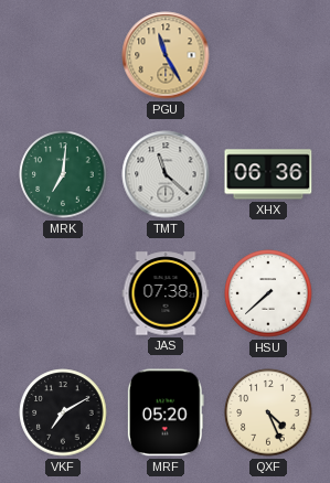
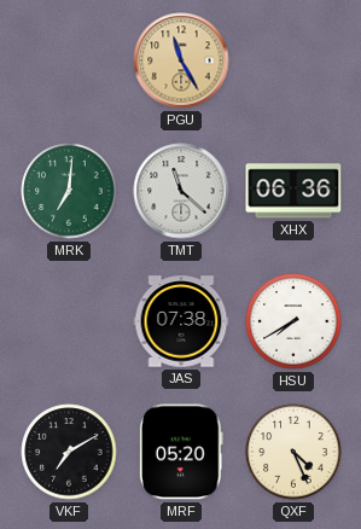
HSU: 7:38 -> 7:40
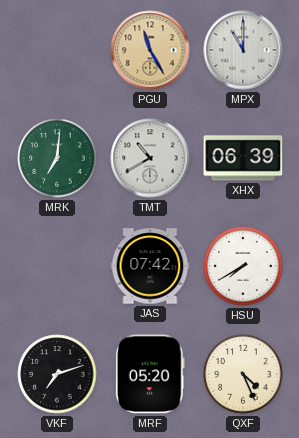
MPX: none -> 11:00
TMT: 11:22 -> 10:40
XHX: 06:36 -> 06:39
JAS: 07:38 -> 07:42
VKF: 7:10 -> 7:12
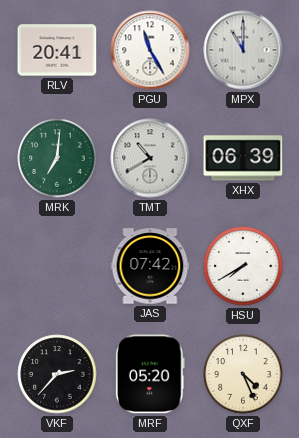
RLV: none -> 20:41
PGU dial: champagne -> white
VKF: 7:12 -> 2:37
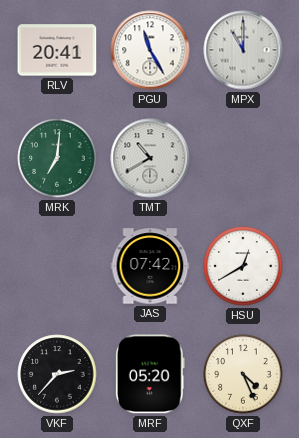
XHX: 06:39 -> none
HSU: 7:40 -> 12:40
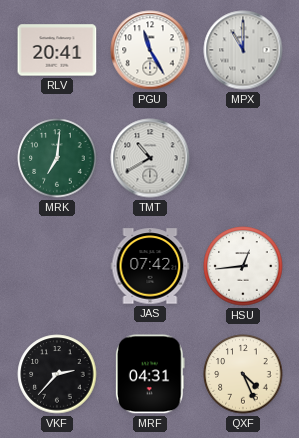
HSU: 12:40 -> 12:44
MRF: 05:20 -> 04:31
